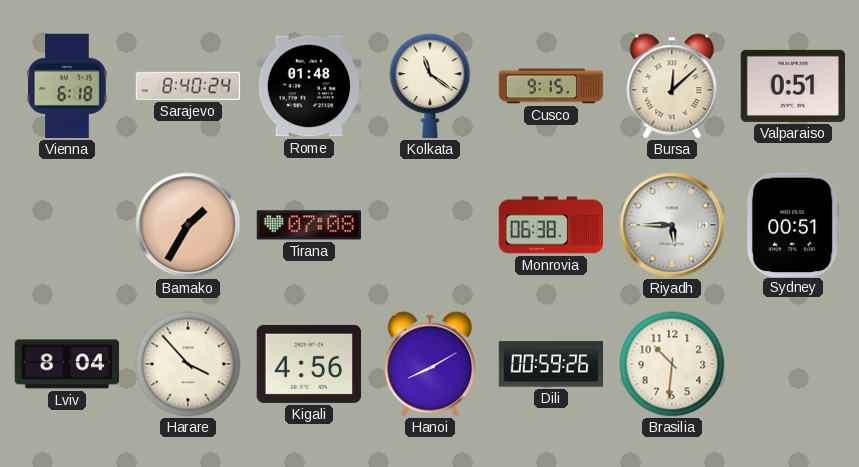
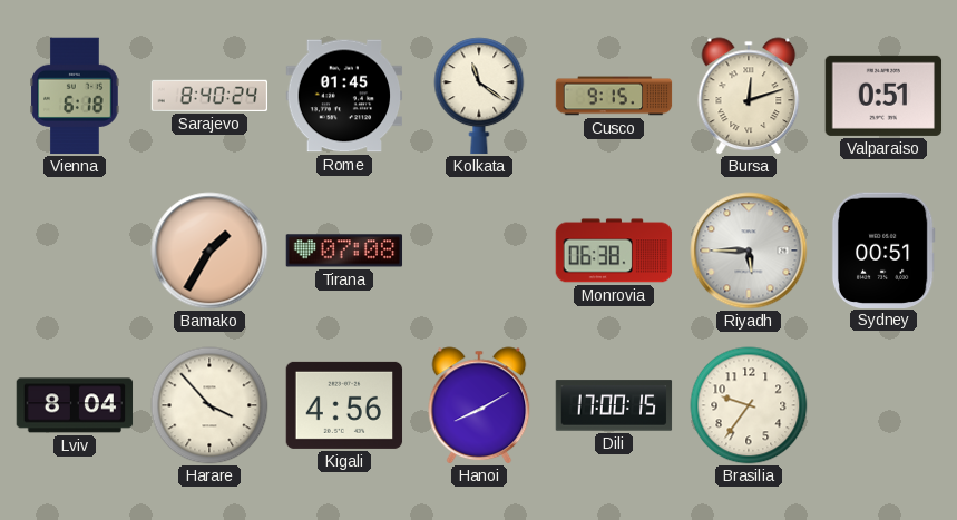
Rome: 01:48 -> 01:45
Bursa: 12:08 -> 12:12
Dili: 00:59 -> 17:00
Brasilia: 10:31 -> 9:36
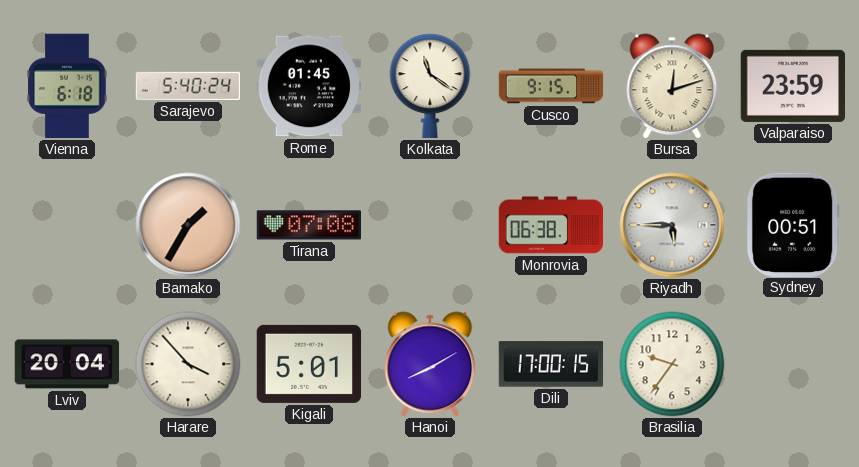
Sarajevo: 8:40 -> 5:40
Valparaiso: 0:51 -> 23:59
Lviv: 8:04 -> 20:04
Kigali: 4:56 -> 5:01
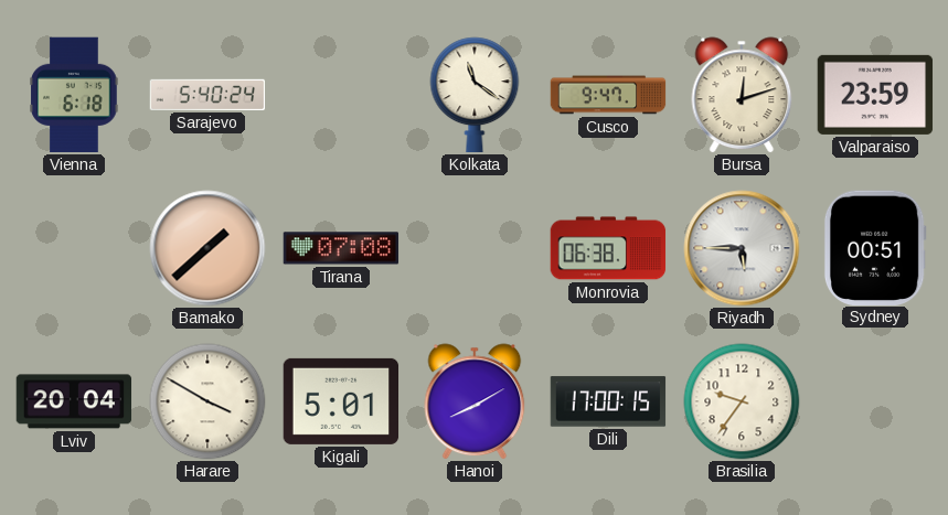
Rome: 01:45 -> none
Cusco: 9:15 -> 9:47
Bamako: 1:35 -> 1:38
Harare: 3:53 -> 3:50
